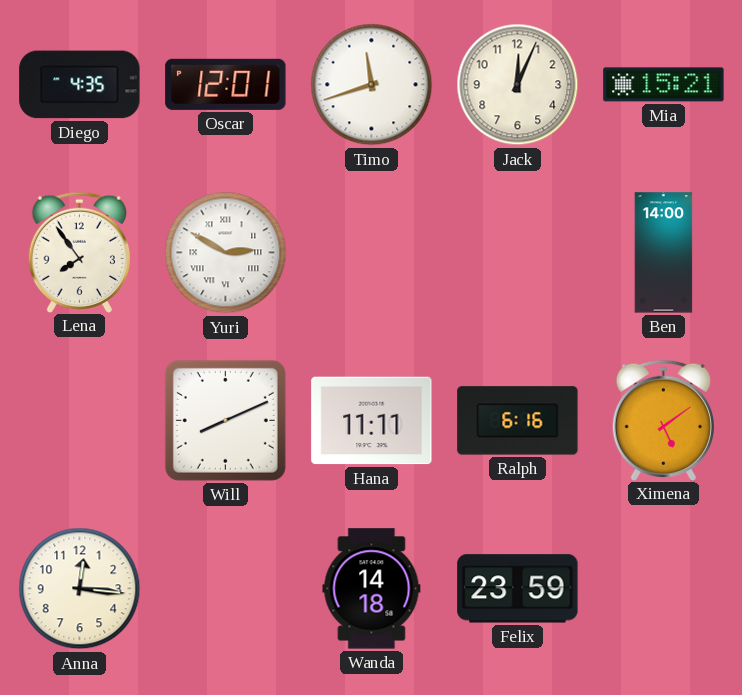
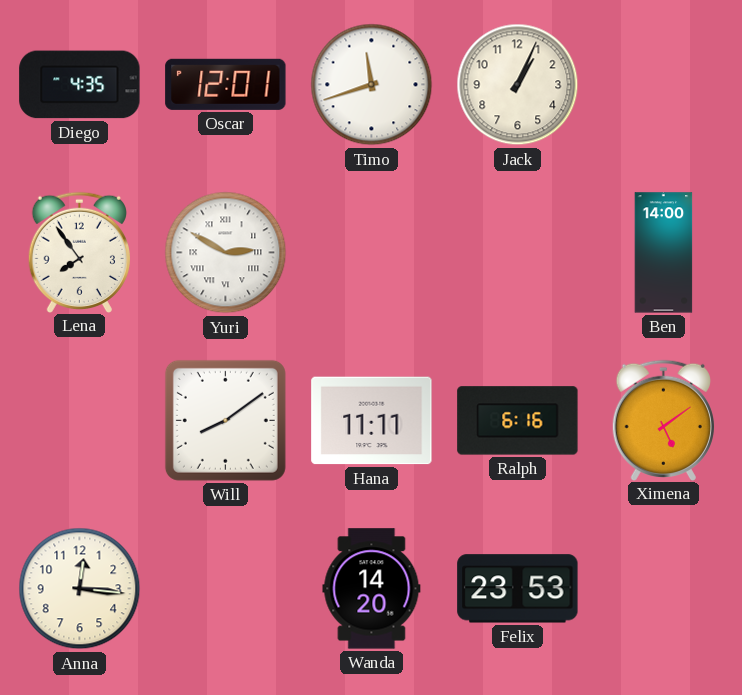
Jack: 12:04 -> 1:04
Mia: 15:21 -> none
Will: 8:11 -> 8:09
Wanda: 14:18 -> 14:20
Felix: 23:59 -> 23:53
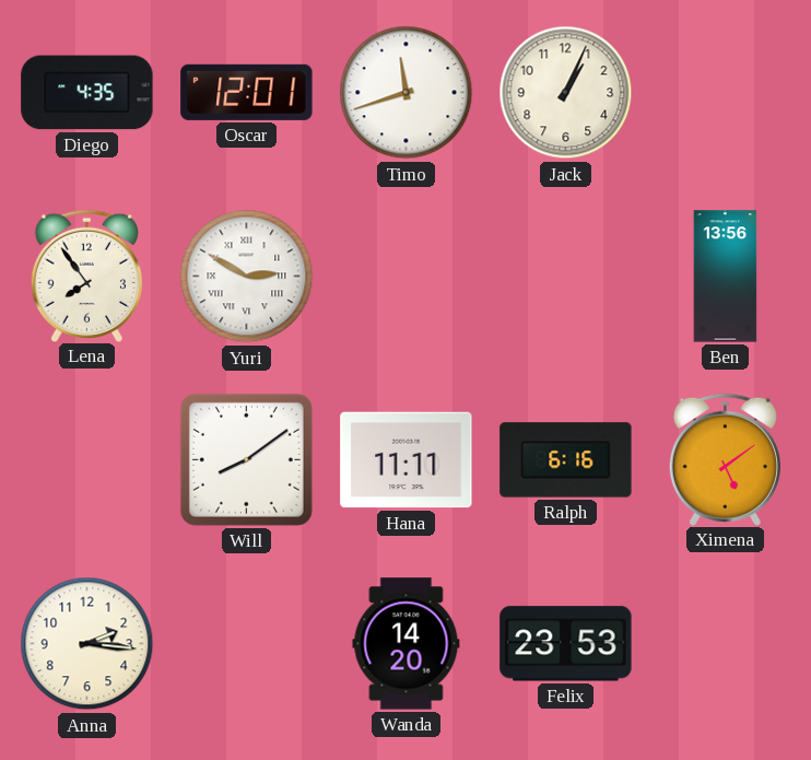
Ben: 14:00 -> 13:56
Anna: 12:16 -> 2:16
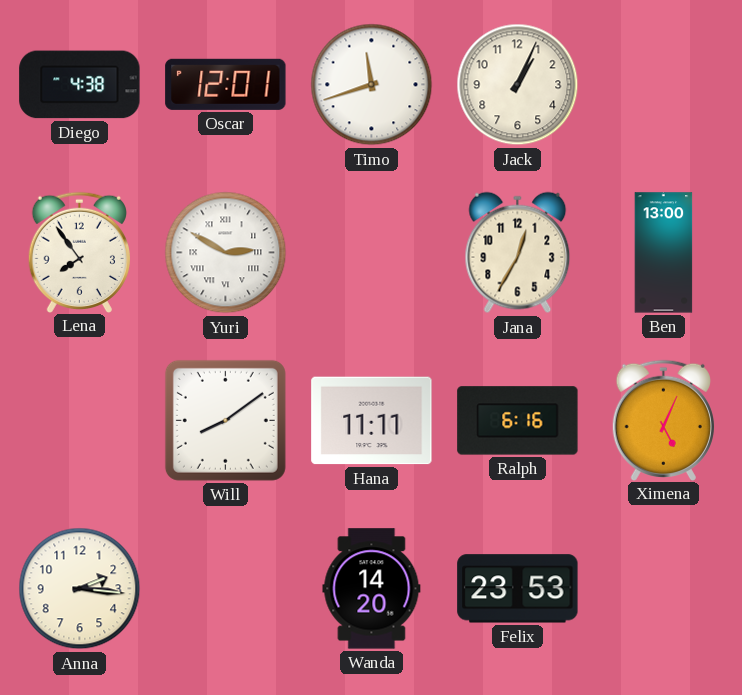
Diego: 4:35 -> 4:38
Jana: none -> 12:35
Ben: 13:56 -> 13:00
Ximena: 5:09 -> 5:04
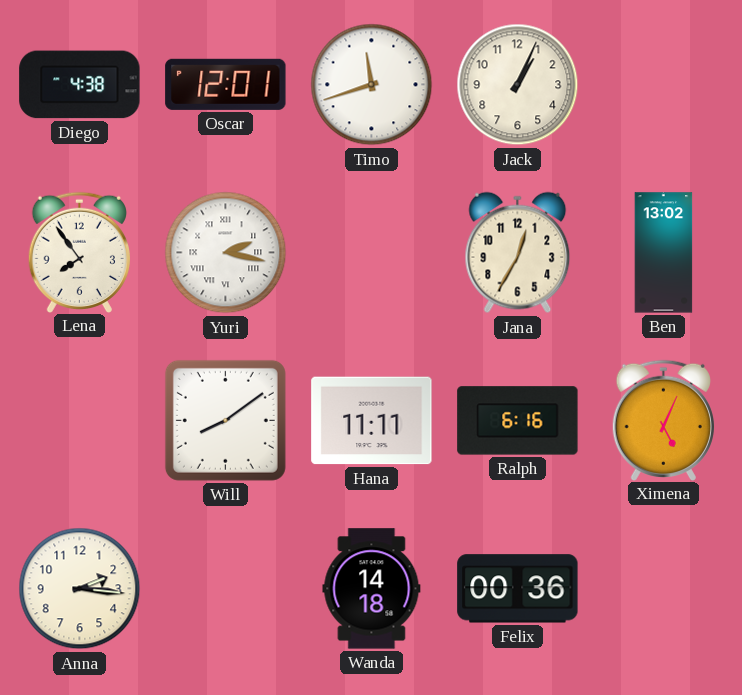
Yuri: 2:50 -> 2:17
Ben: 13:00 -> 13:02
Wanda: 14:20 -> 14:18
Felix: 23:53 -> 00:36
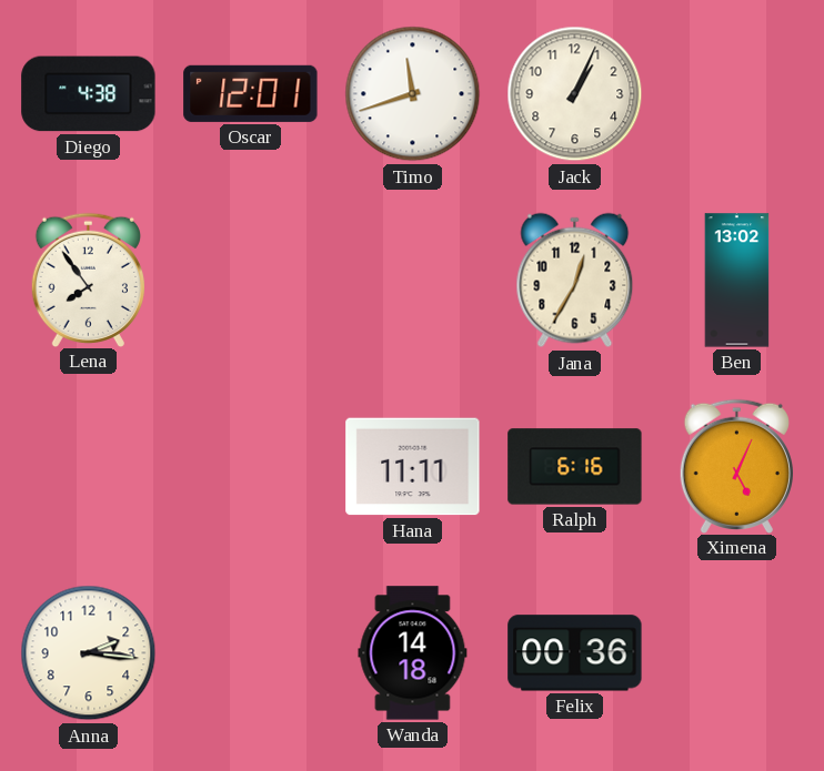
Yuri: 2:17 -> none
Will: 8:09 -> none
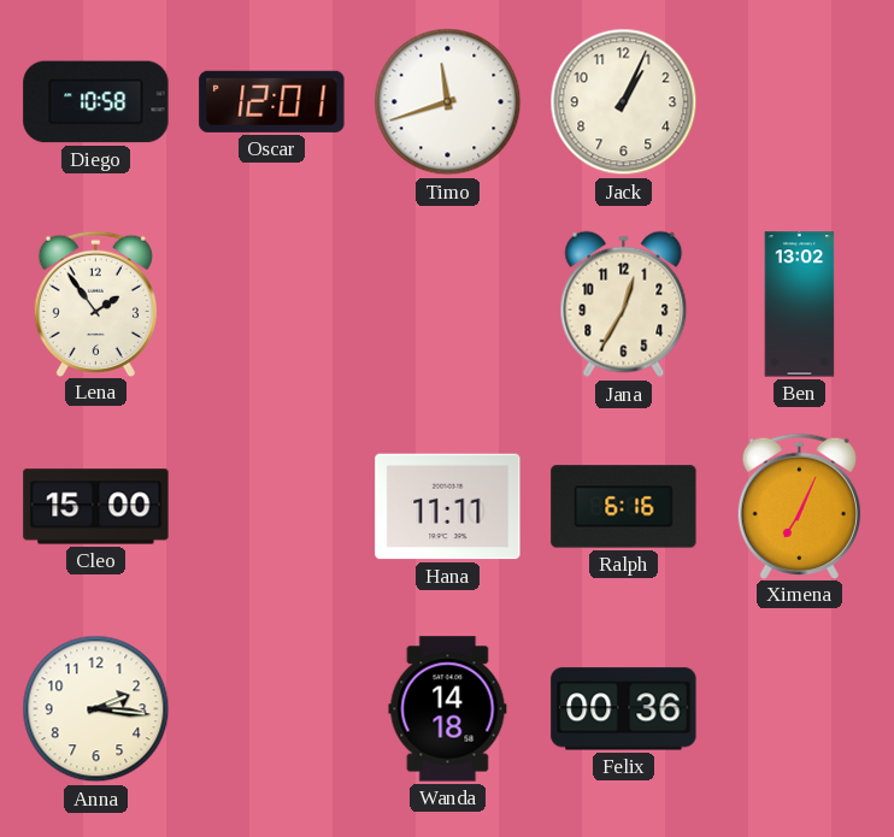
Diego: 4:38 -> 10:58
Lena: 7:54 -> 1:54
Cleo: none -> 15:00
Ximena: 5:04 -> 7:04
